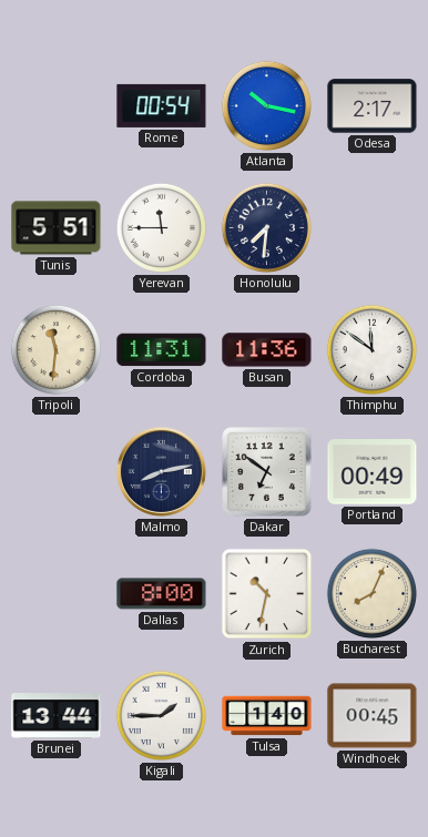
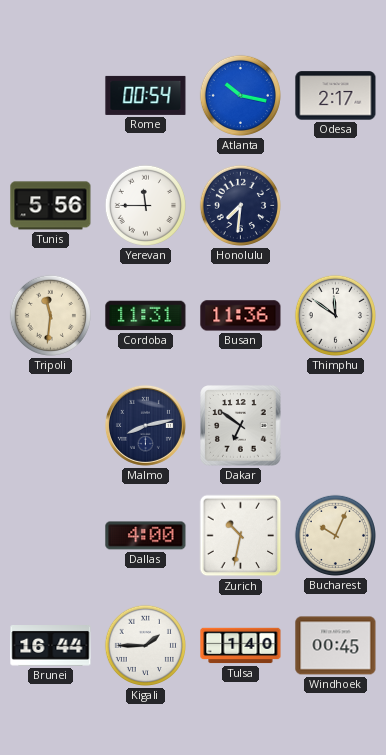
Tunis: 5:51 -> 5:56
Portland: 00:49 -> none
Dallas: 8:00 -> 4:00
Bucharest: 8:04 -> 10:04
Brunei: 13:44 -> 16:44
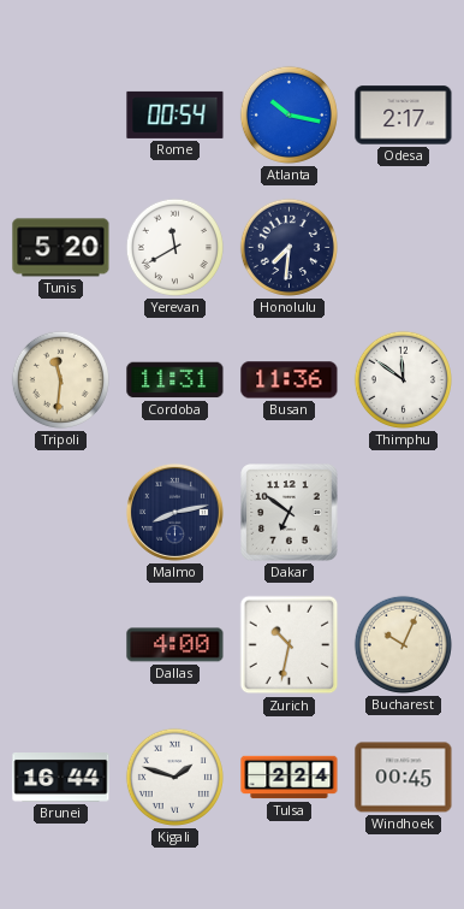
Tunis: 5:56 -> 5:20
Yerevan: 11:45 -> 11:40
Kigali: 1:45 -> 1:48
Tulsa: 1:40 -> 2:24
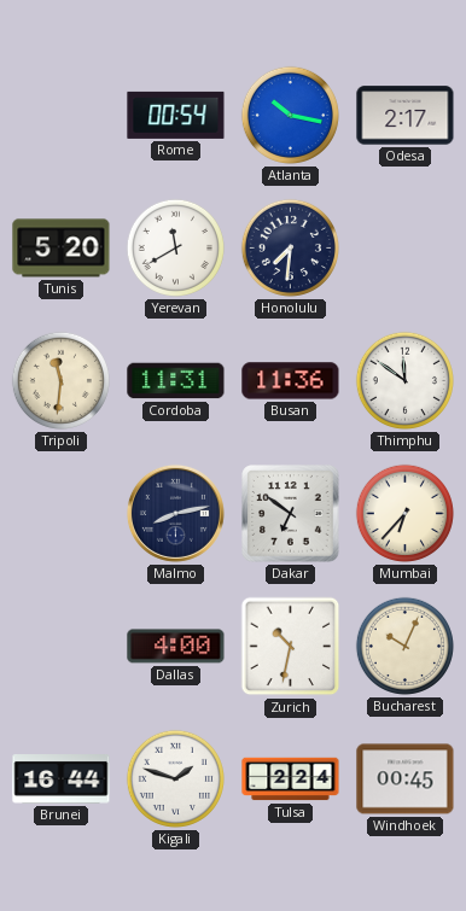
Mumbai: none -> 6:37
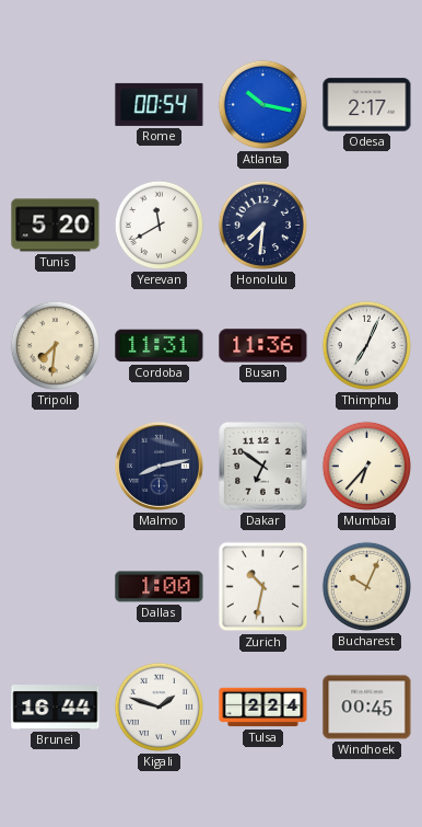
Tripoli: 11:31 -> 7:31
Thimphu: 11:51 -> 7:04
Dallas: 4:00 -> 1:00
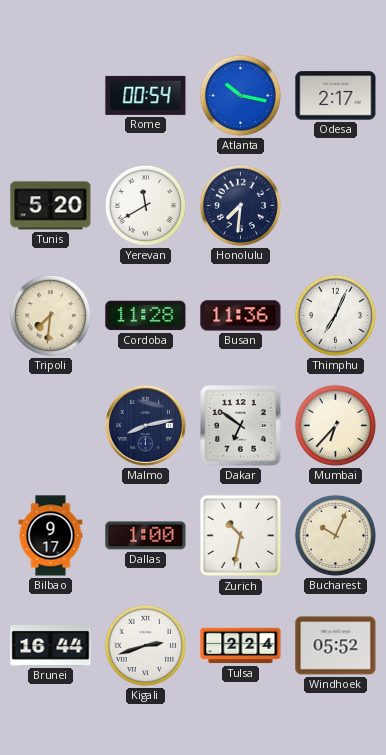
Cordoba: 11:31 -> 11:28
Bilbao: none -> 9:17
Kigali: 1:48 -> 2:42
Windhoek: 00:45 -> 05:52
